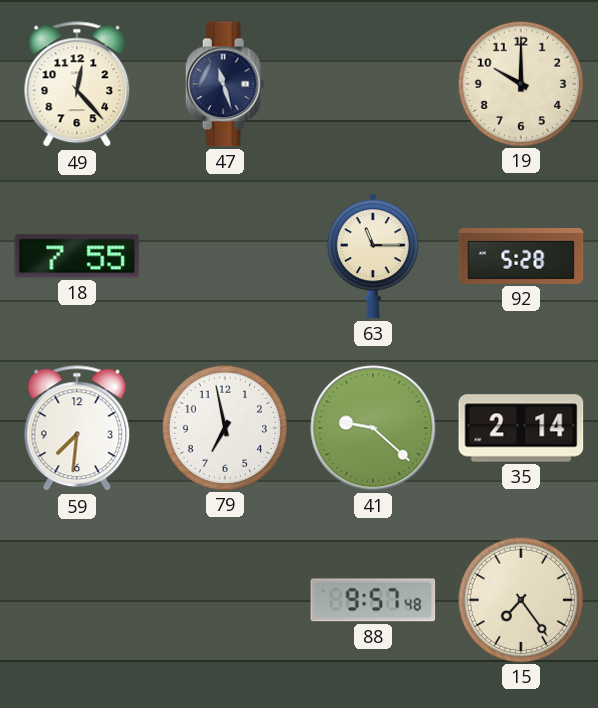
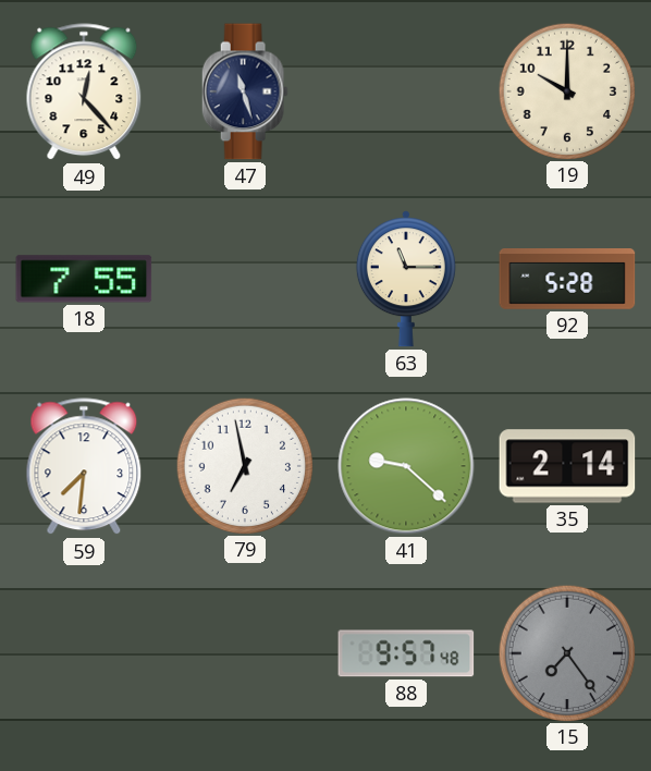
15 dial: cream -> grey
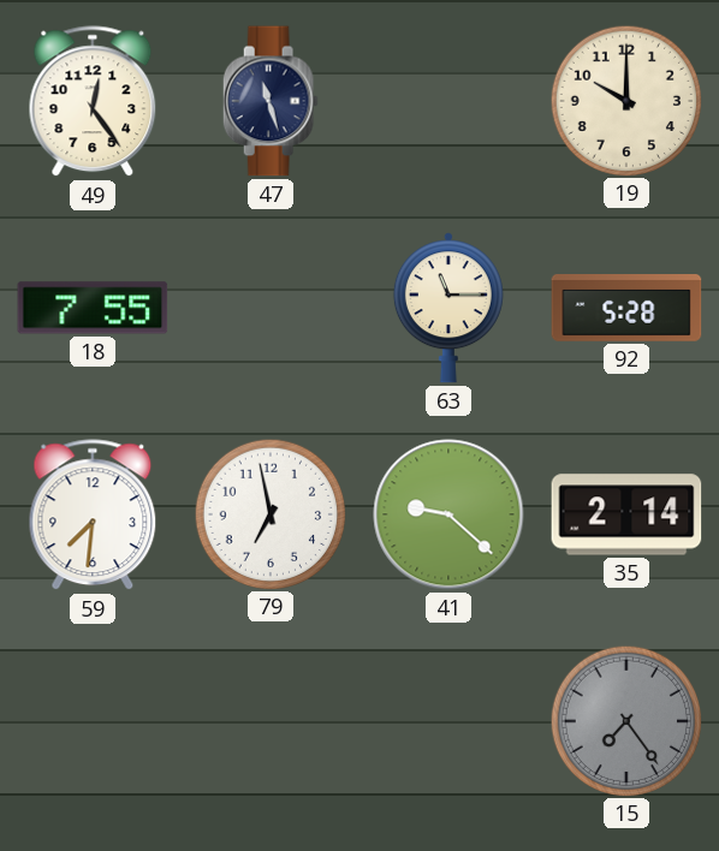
49: 12:23 -> 12:24
88: 9:57 -> none
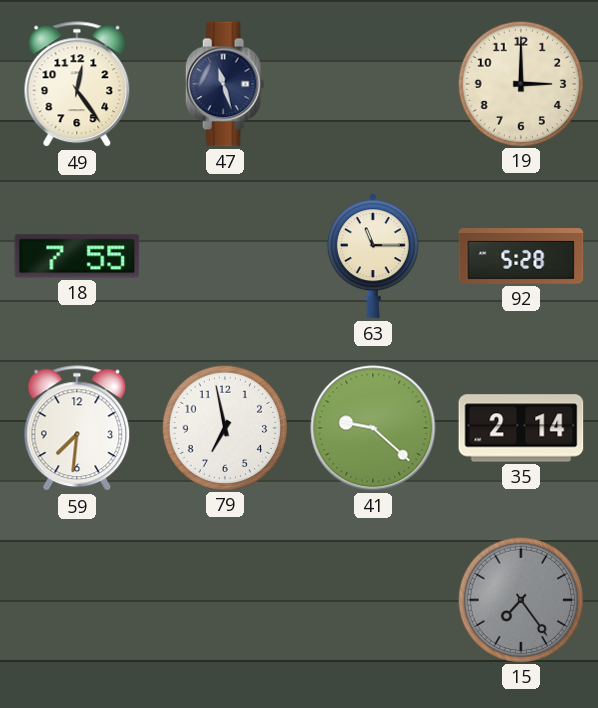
19: 10:00 -> 3:00
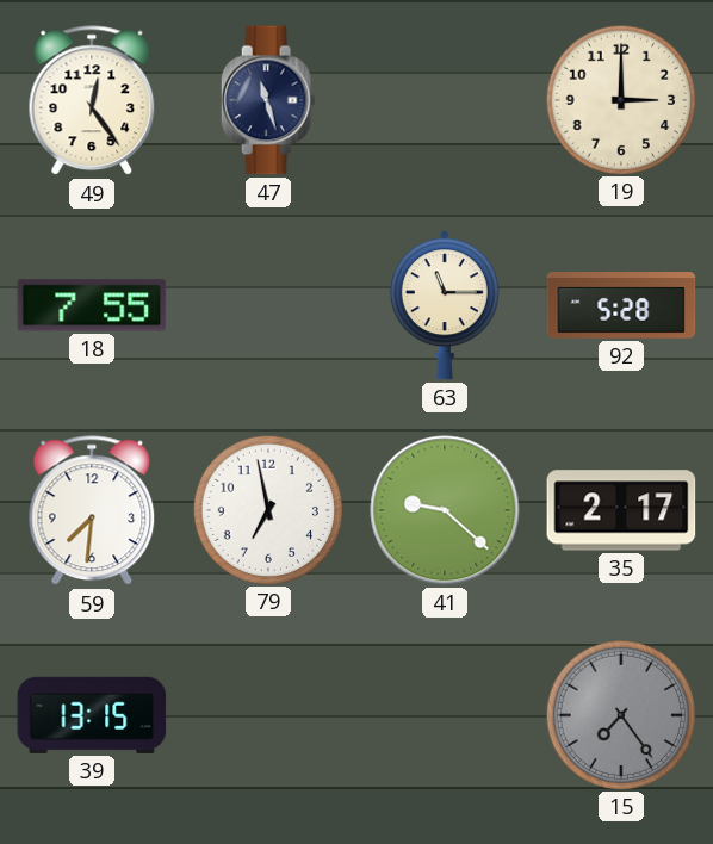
35: 2:14 -> 2:17
39: none -> 13:15
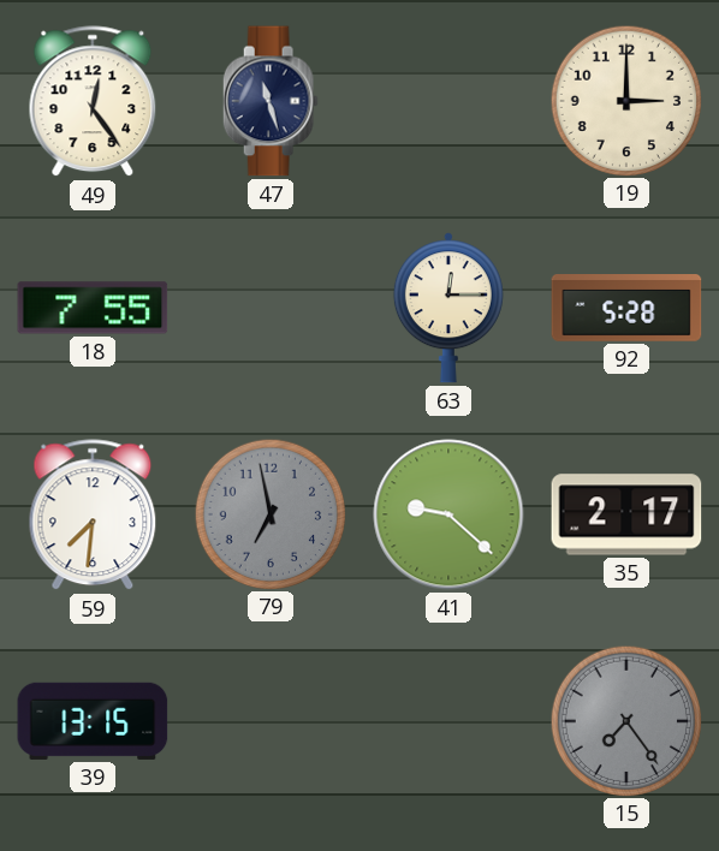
63: 11:15 -> 12:15
79 dial: white -> grey
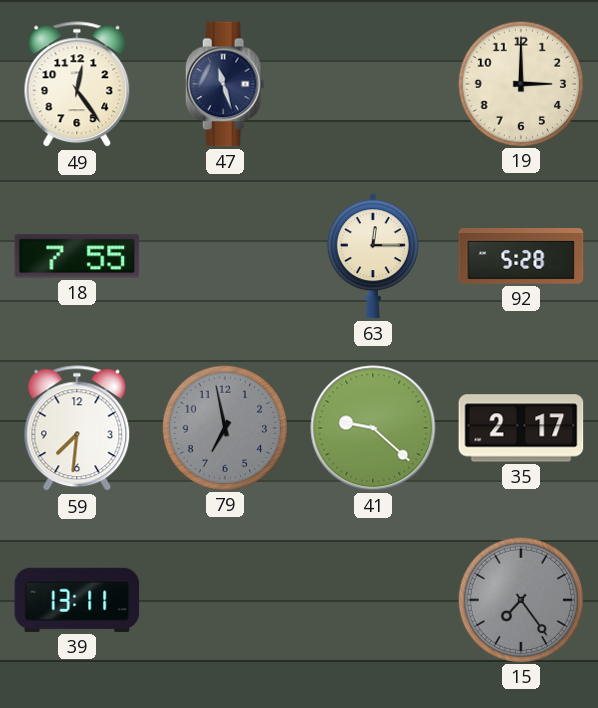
39: 13:15 -> 13:11
